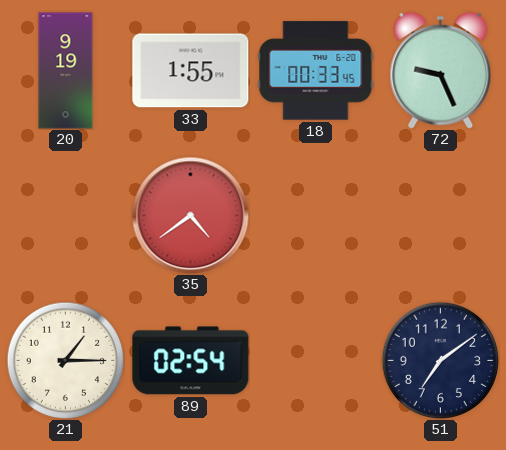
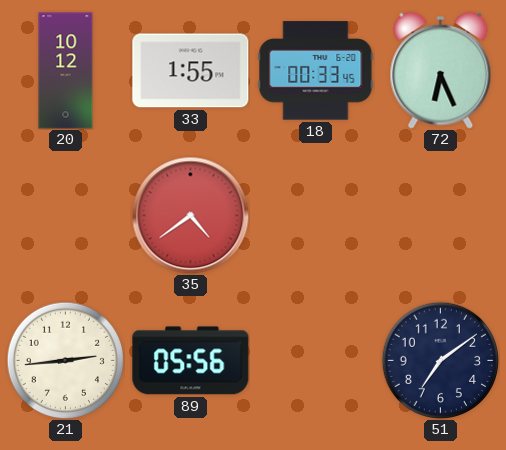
20: 9:19 -> 10:12
72: 9:26 -> 6:26
21: 1:15 -> 2:44
89: 02:54 -> 05:56
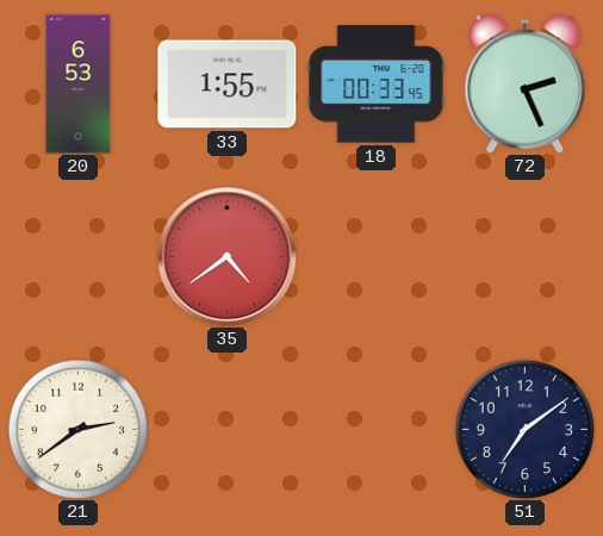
20: 10:12 -> 6:53
72: 6:26 -> 2:26
21: 2:44 -> 2:39
89: 05:56 -> none
